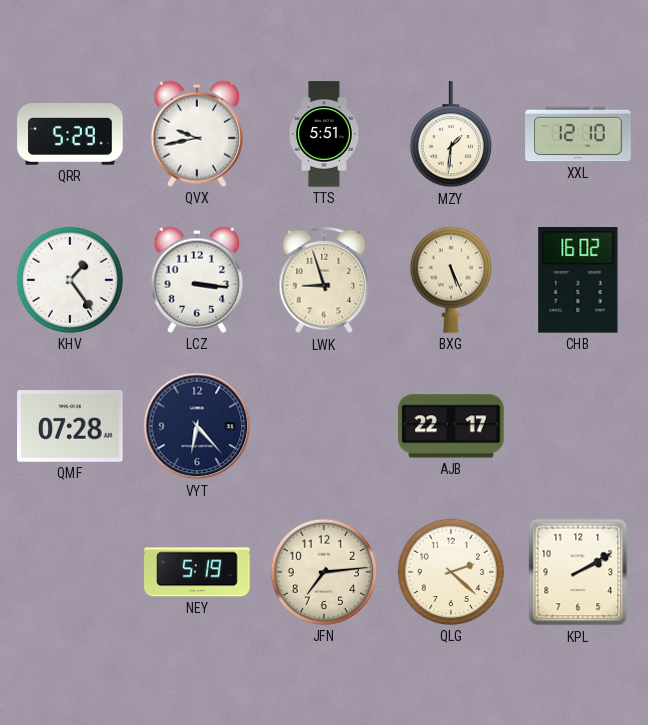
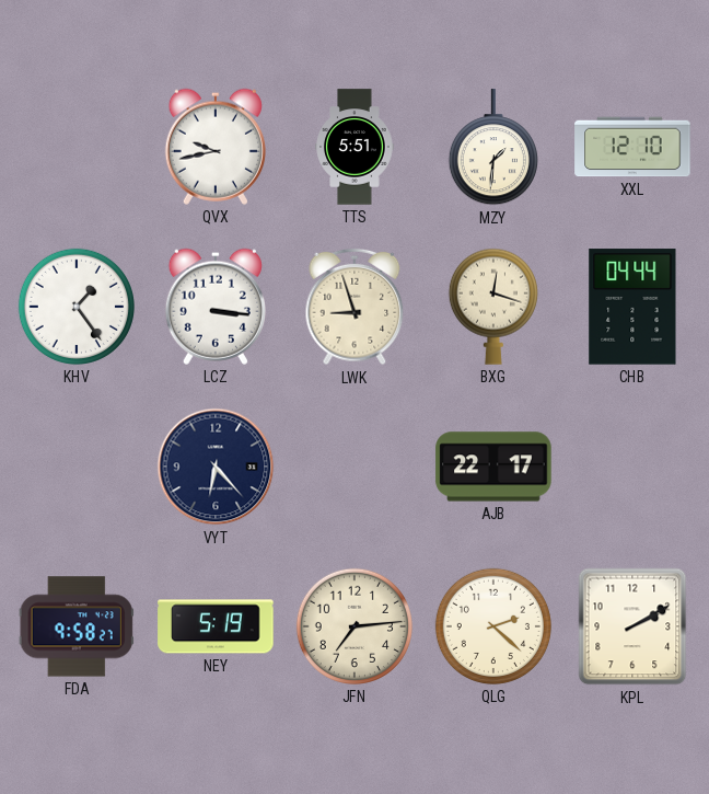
QRR: 5:29 -> none
BXG: 5:26 -> 12:18
CHB: 16:02 -> 04:44
QMF: 07:28 -> none
FDA: none -> 9:58
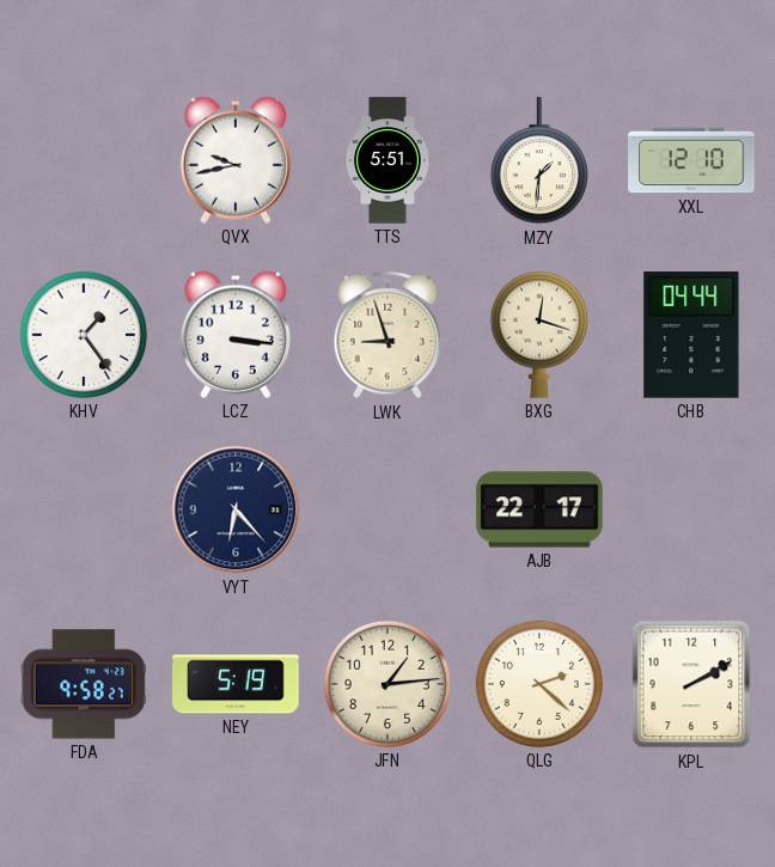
JFN: 7:14 -> 1:14
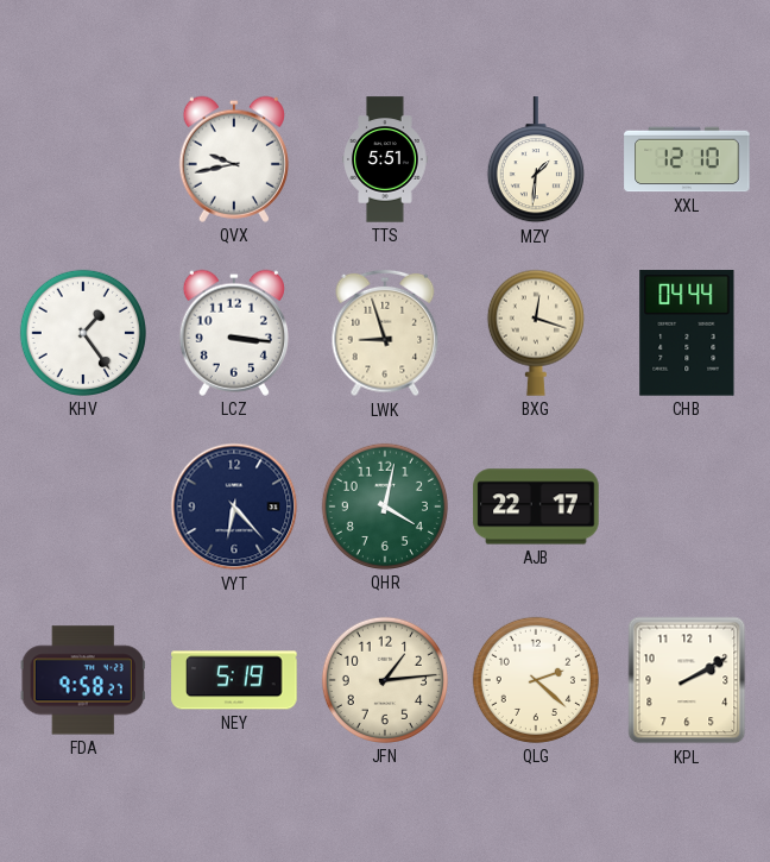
QHR: none -> 4:02
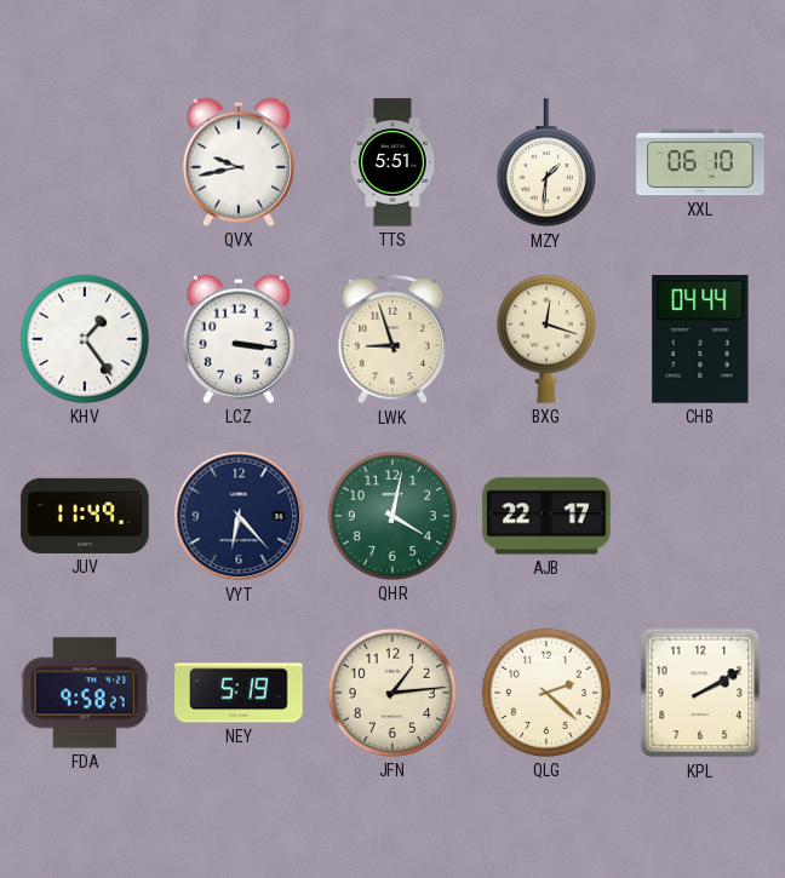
XXL: 12:10 -> 06:10
JUV: none -> 11:49
